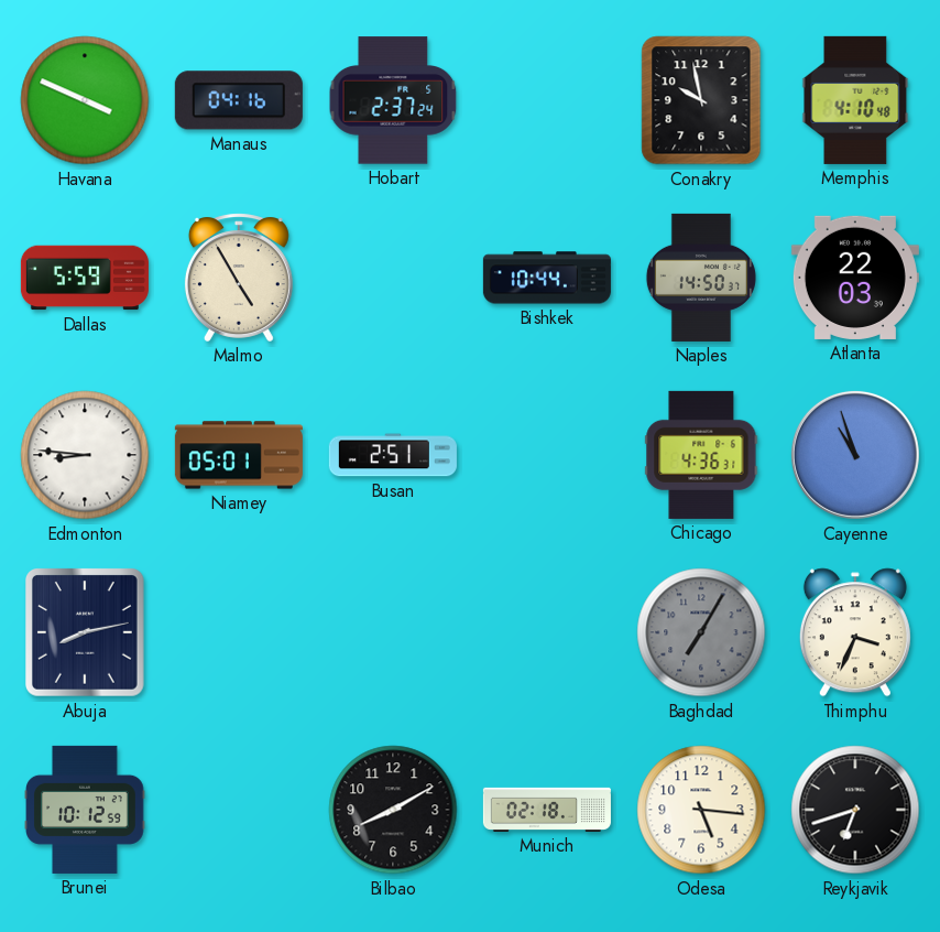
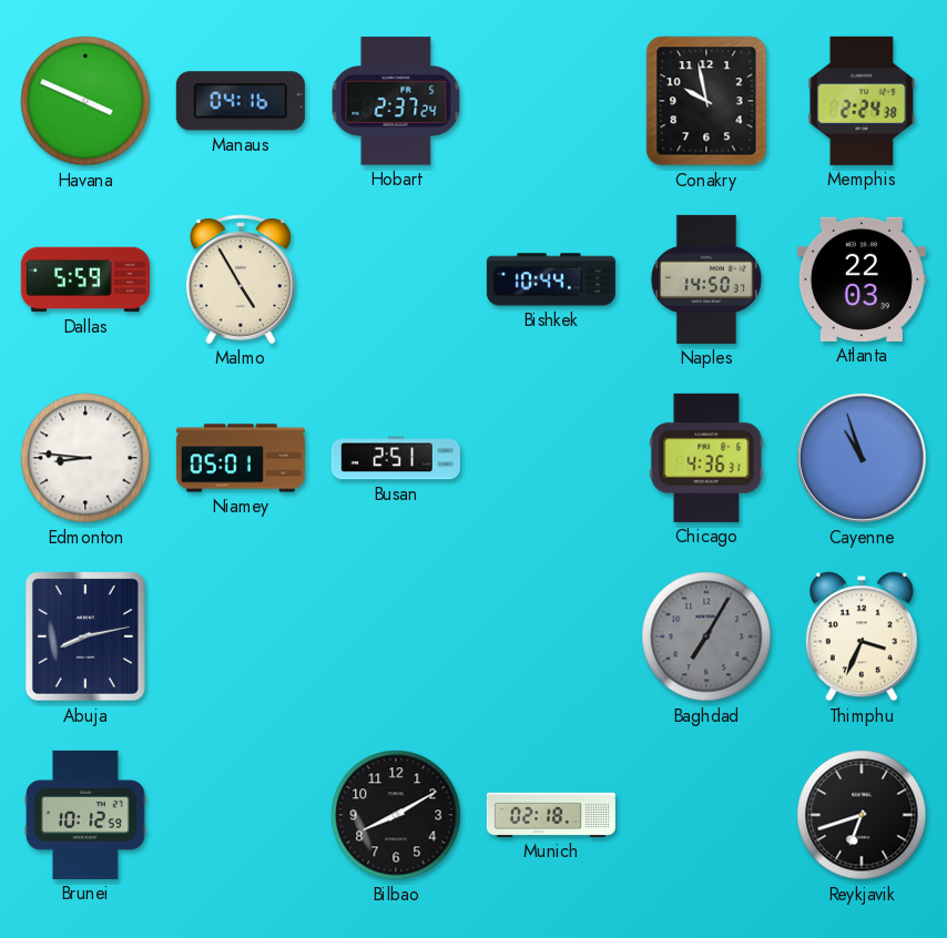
Memphis: 4:10 -> 2:24
Odesa: 5:16 -> none
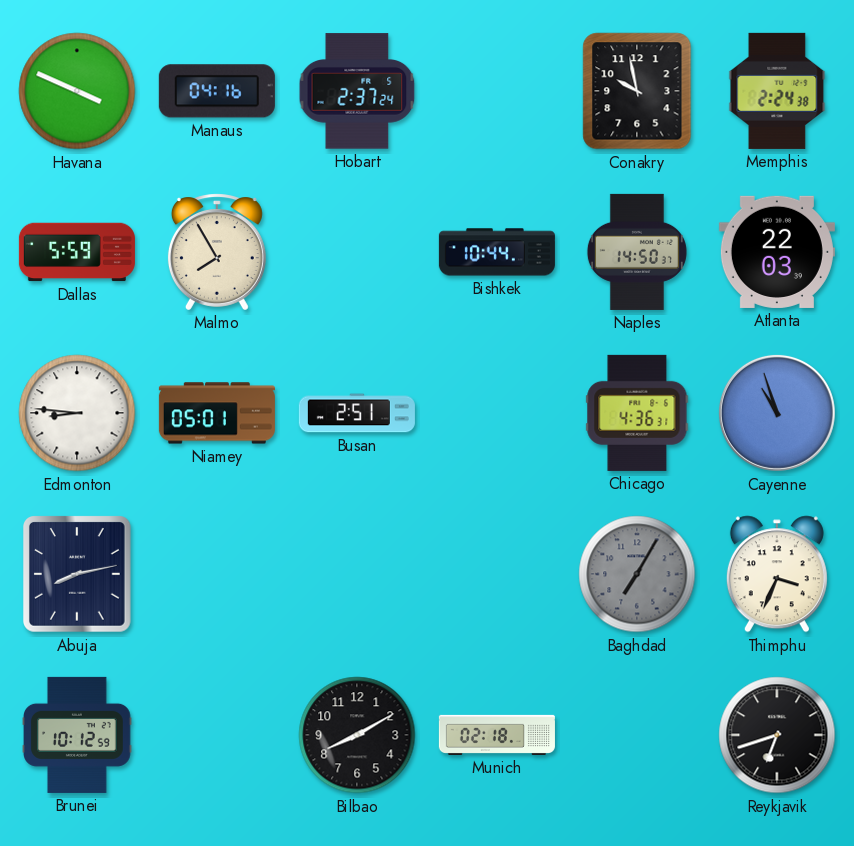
Malmo: 4:55 -> 7:55
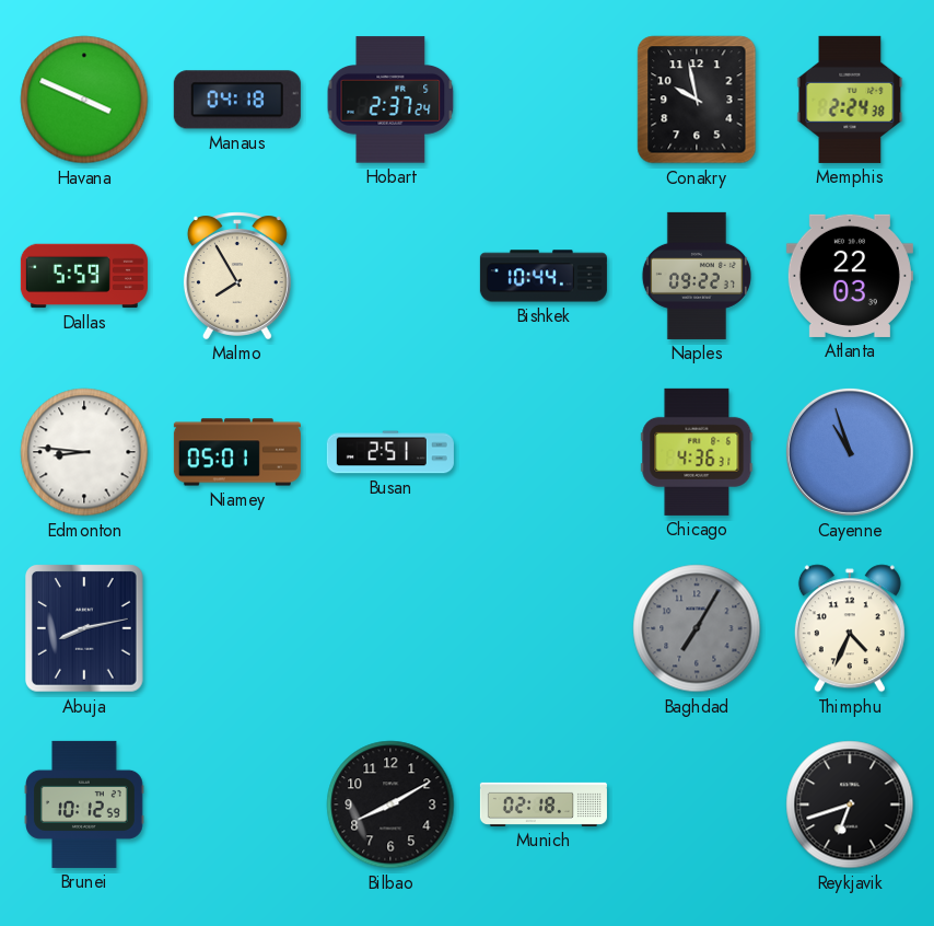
Manaus: 04:16 -> 04:18
Naples: 14:50 -> 09:22
Thimphu: 3:34 -> 4:34
